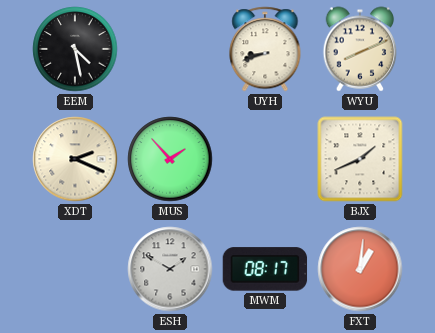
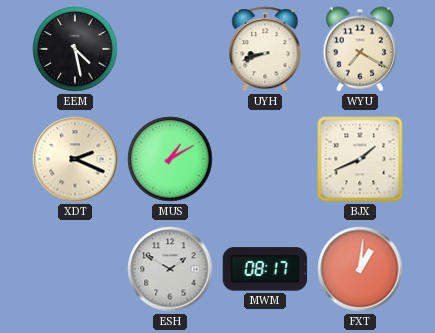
WYU: 8:11 -> 7:20
MUS: 1:53 -> 1:10
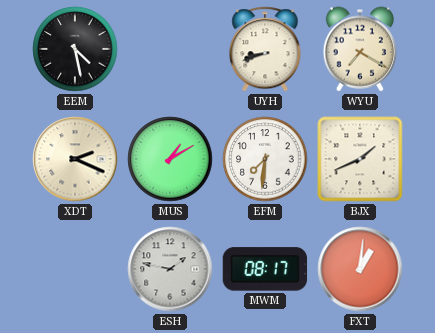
EFM: none -> 7:31
ESH: 1:50 -> 1:47
